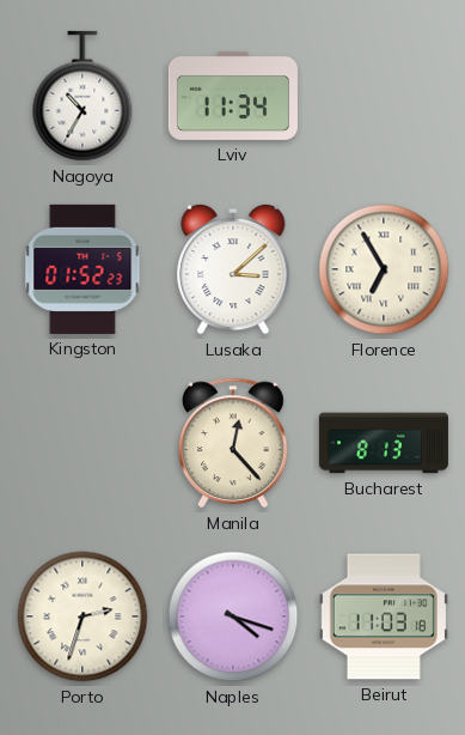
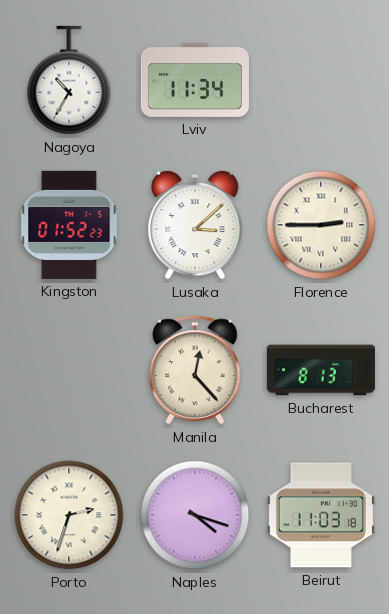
Florence: 6:55 -> 2:45
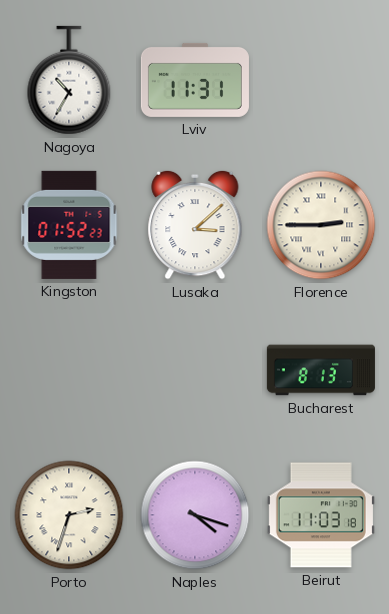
Lviv: 11:34 -> 11:31
Manila: 12:23 -> none
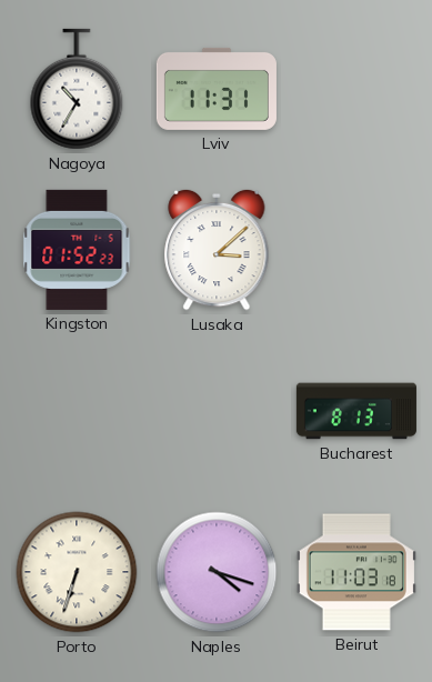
Florence: 2:45 -> none
Porto: 2:33 -> 6:33
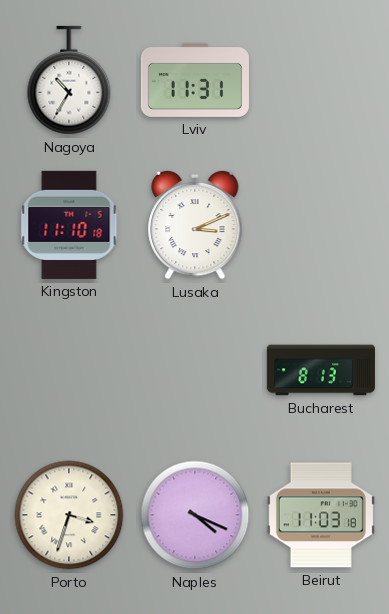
Kingston: 01:52 -> 11:10
Lusaka: 3:08 -> 3:11
Porto: 6:33 -> 3:33
Naples: 4:18 -> 4:19
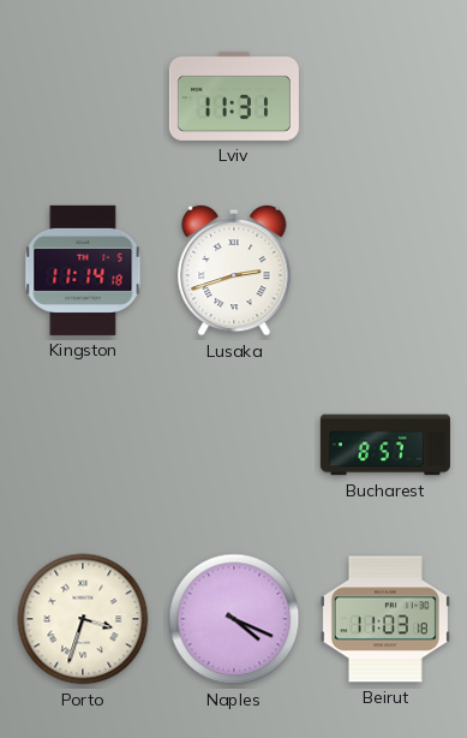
Nagoya: 10:35 -> none
Kingston: 11:10 -> 11:14
Lusaka: 3:11 -> 2:42
Bucharest: 8:13 -> 8:57
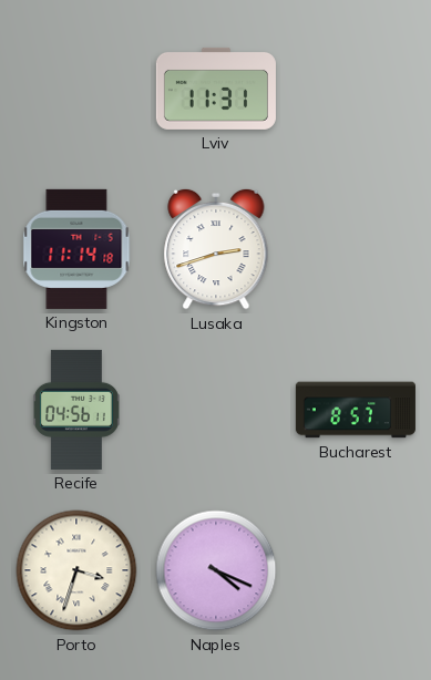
Recife: none -> 04:56
Beirut: 11:03 -> none
